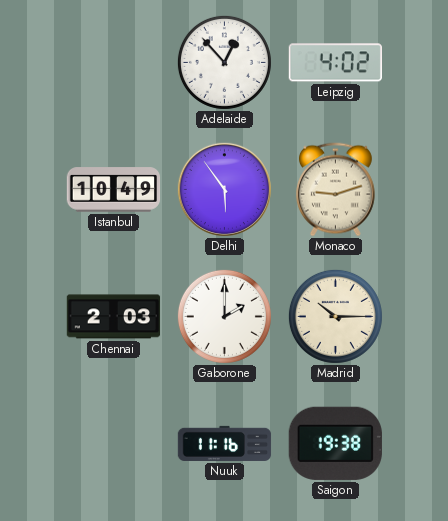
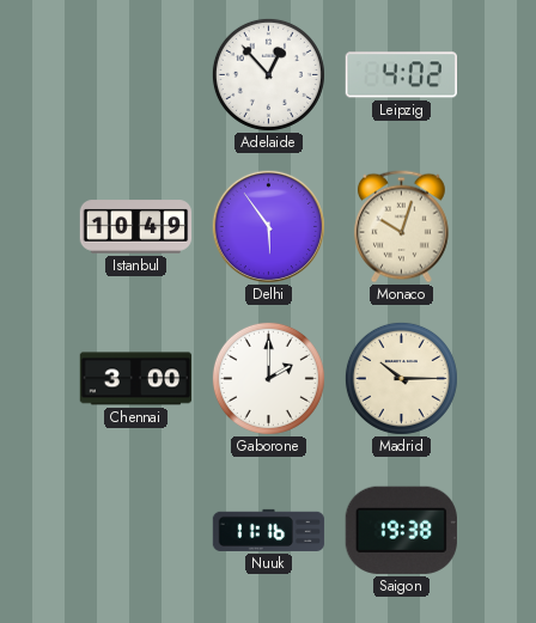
Monaco: 9:12 -> 10:03
Chennai: 2:03 -> 3:00
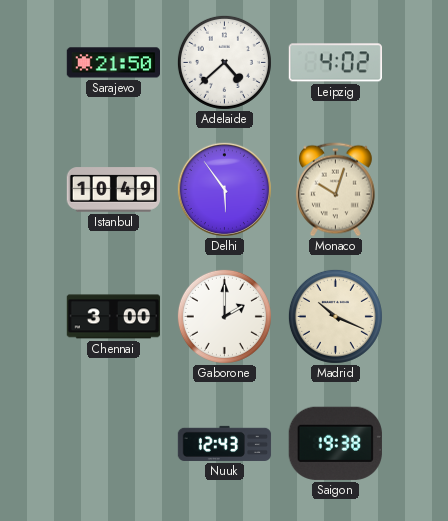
Sarajevo: none -> 21:50
Adelaide: 12:53 -> 4:38
Madrid: 10:15 -> 10:19
Nuuk: 11:16 -> 12:43
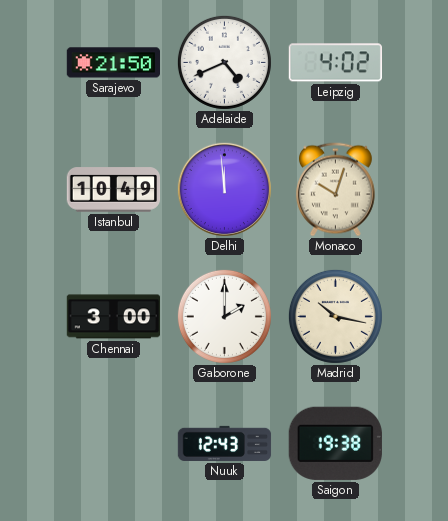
Adelaide: 4:38 -> 4:41
Delhi: 5:54 -> 11:59
Madrid: 10:19 -> 10:17
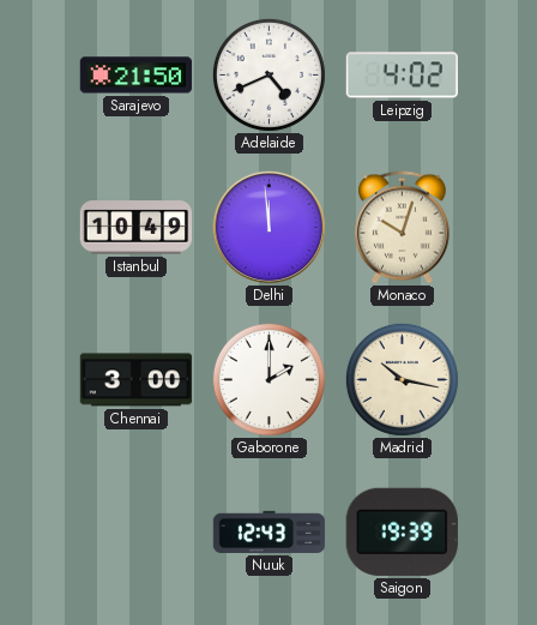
Saigon: 19:38 -> 19:39
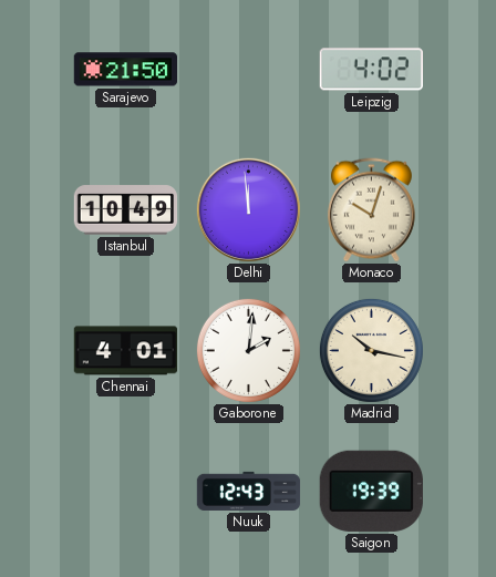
Adelaide: 4:41 -> none
Chennai: 3:00 -> 4:01
Gaborone: 2:00 -> 2:01
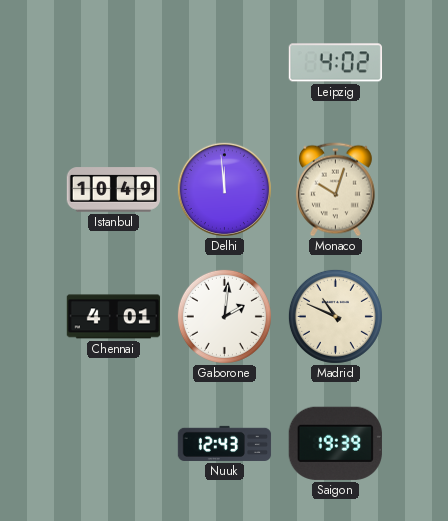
Sarajevo: 21:50 -> none
Madrid: 10:17 -> 10:49
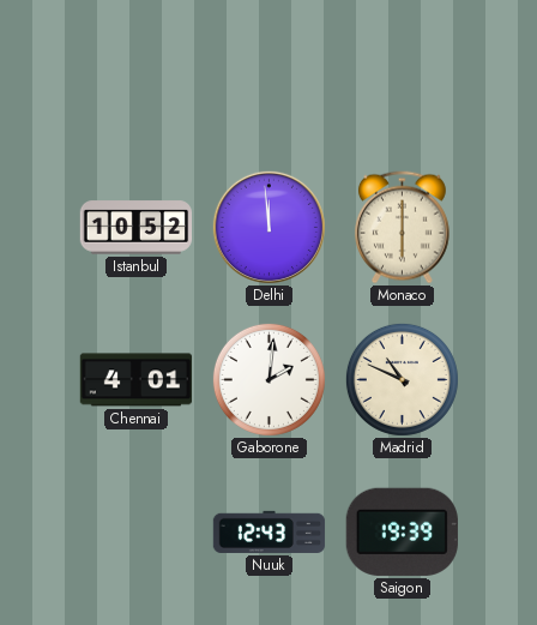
Leipzig: 4:02 -> none
Istanbul: 10:49 -> 10:52
Monaco: 10:03 -> 6:00
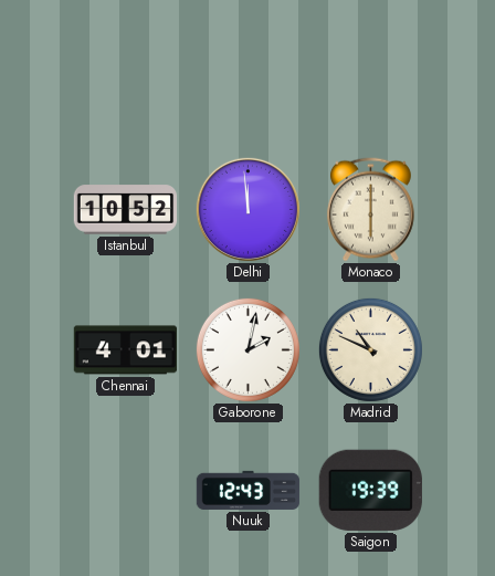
Gaborone: 2:01 -> 2:02
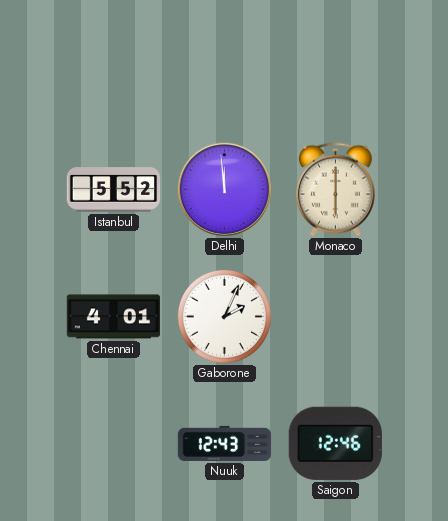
Istanbul: 10:52 -> 5:52
Gaborone: 2:02 -> 2:04
Madrid: 10:49 -> none
Saigon: 19:39 -> 12:46
